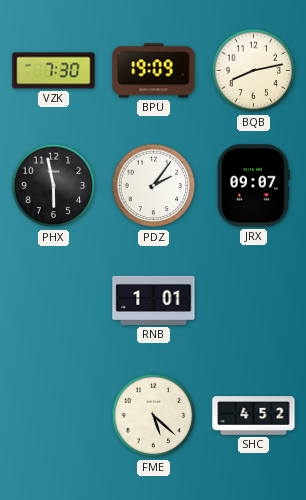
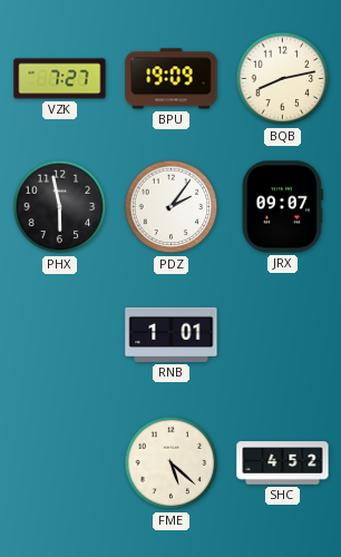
VZK: 7:30 -> 7:27
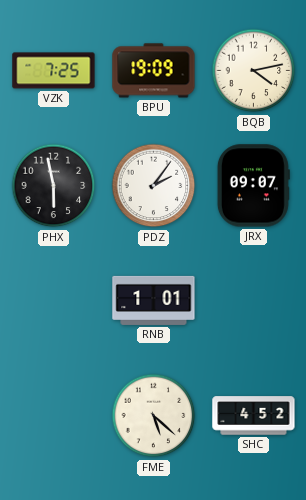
VZK: 7:27 -> 7:25
BQB: 8:13 -> 4:13
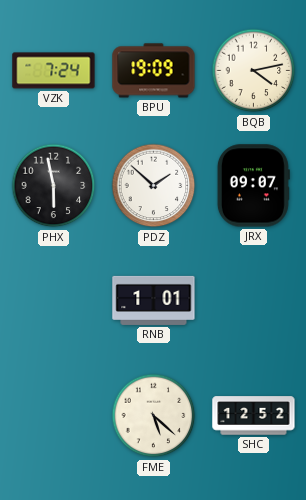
VZK: 7:25 -> 7:24
PDZ: 2:06 -> 1:52
SHC: 4:52 -> 12:52
